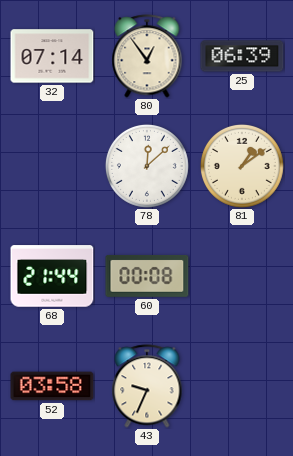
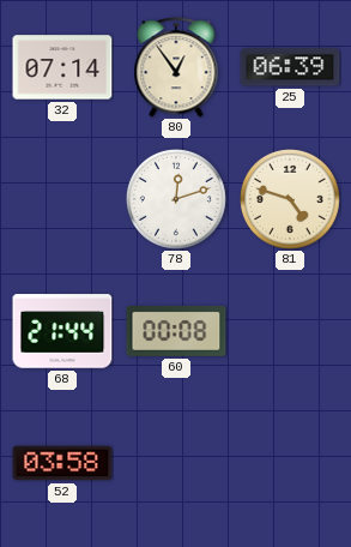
78: 12:08 -> 12:12
81: 1:09 -> 4:48
43: 9:34 -> none
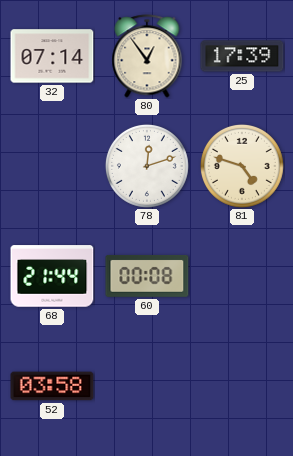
25: 06:39 -> 17:39
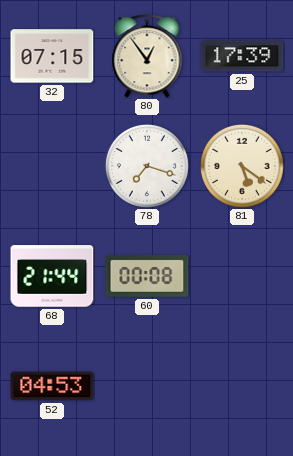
32: 07:14 -> 07:15
78: 12:12 -> 7:18
81: 4:48 -> 5:21
52: 03:58 -> 04:53
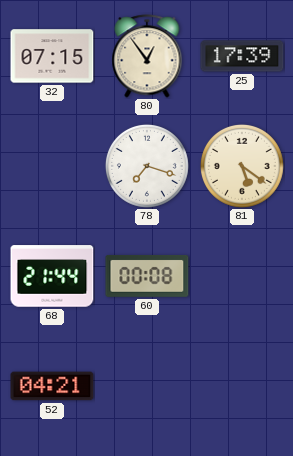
52: 04:53 -> 04:21
